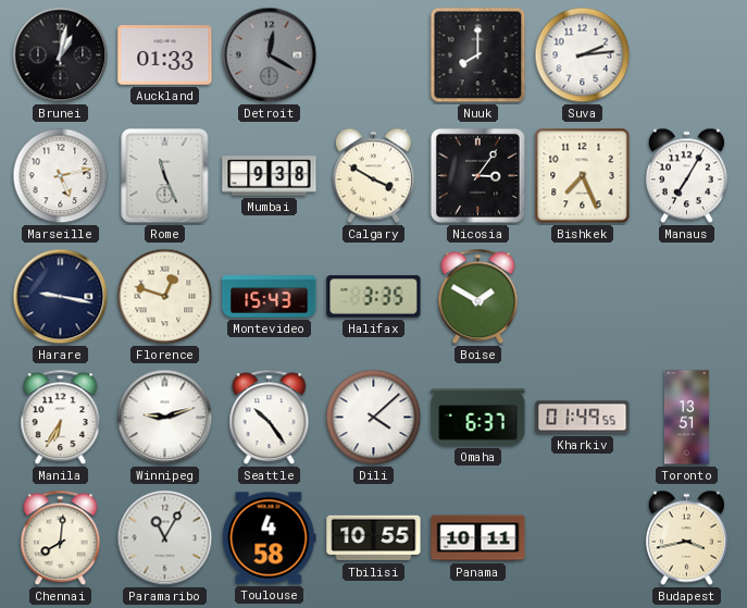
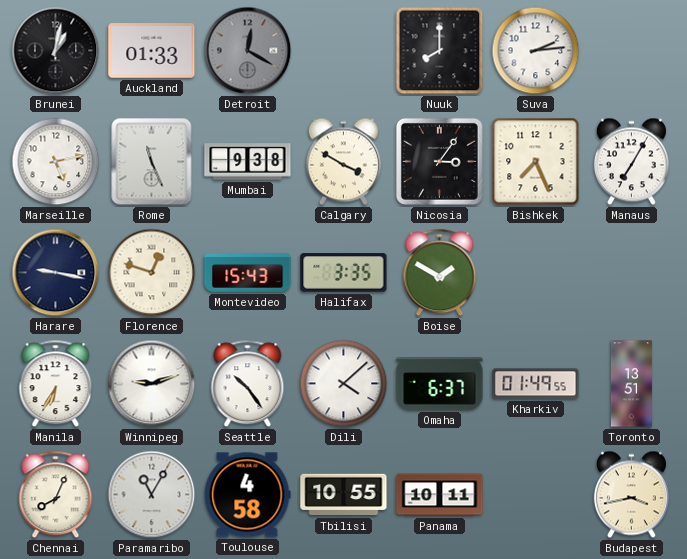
Chennai: 8:01 -> 8:04
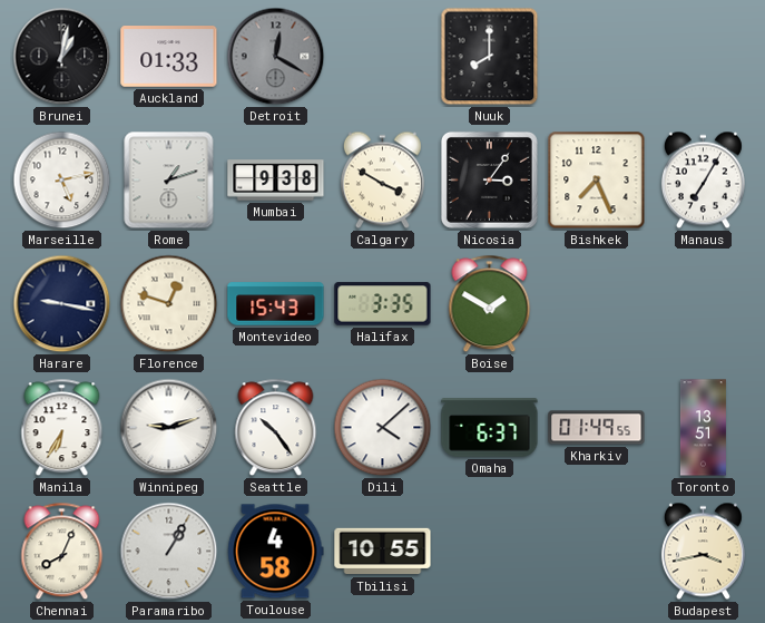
Suva: 2:14 -> none
Rome: 11:26 -> 1:12
Paramaribo: 11:05 -> 1:05
Panama: 10:11 -> none
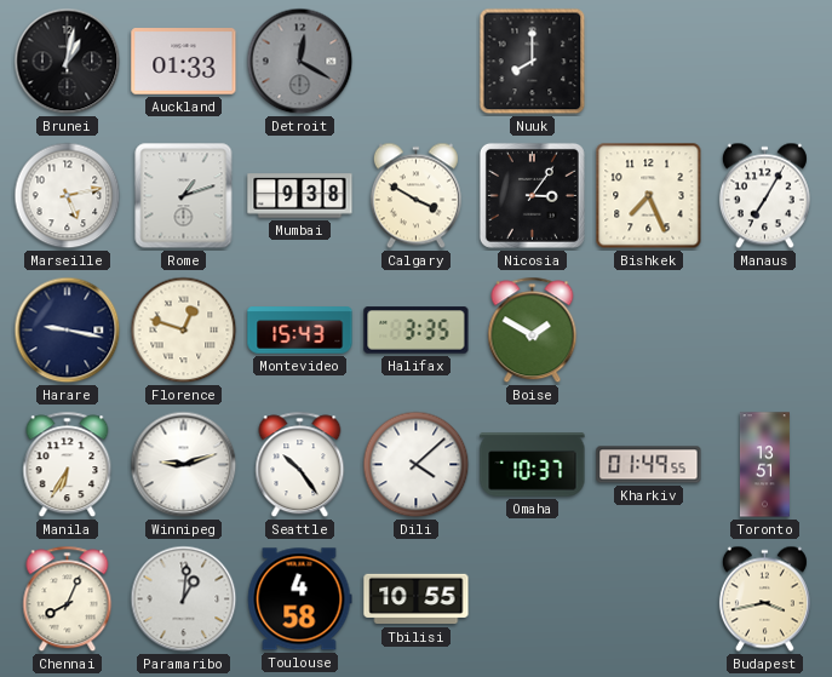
Omaha: 6:37 -> 10:37
Paramaribo: 1:05 -> 1:01
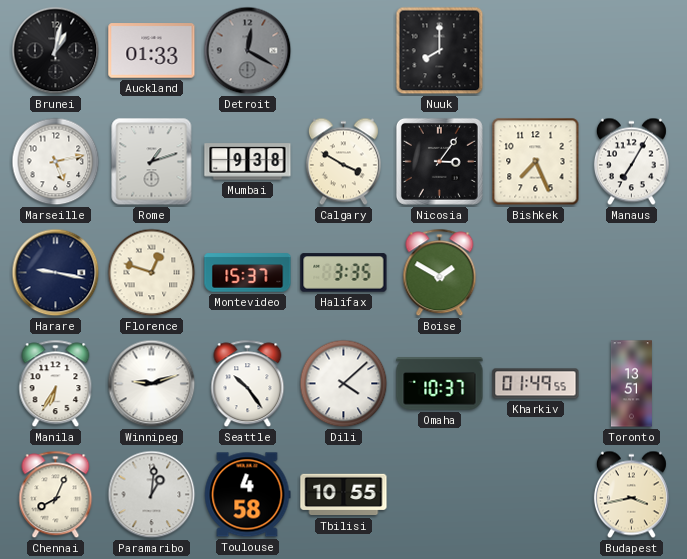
Montevideo: 15:43 -> 15:37
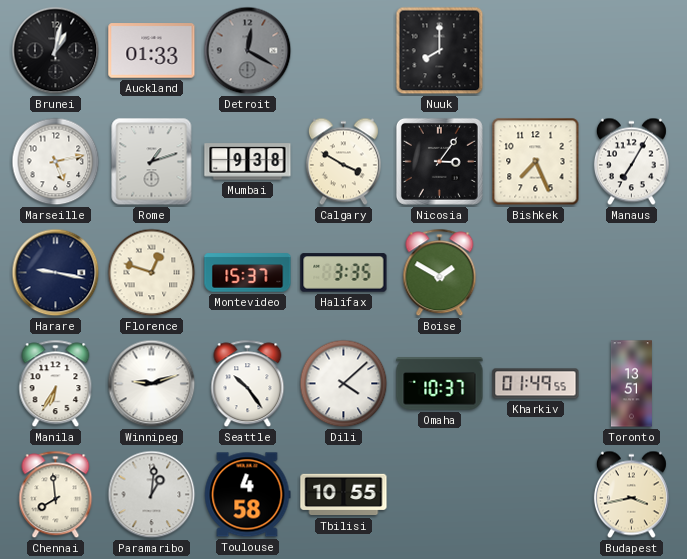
Chennai: 8:04 -> 7:59
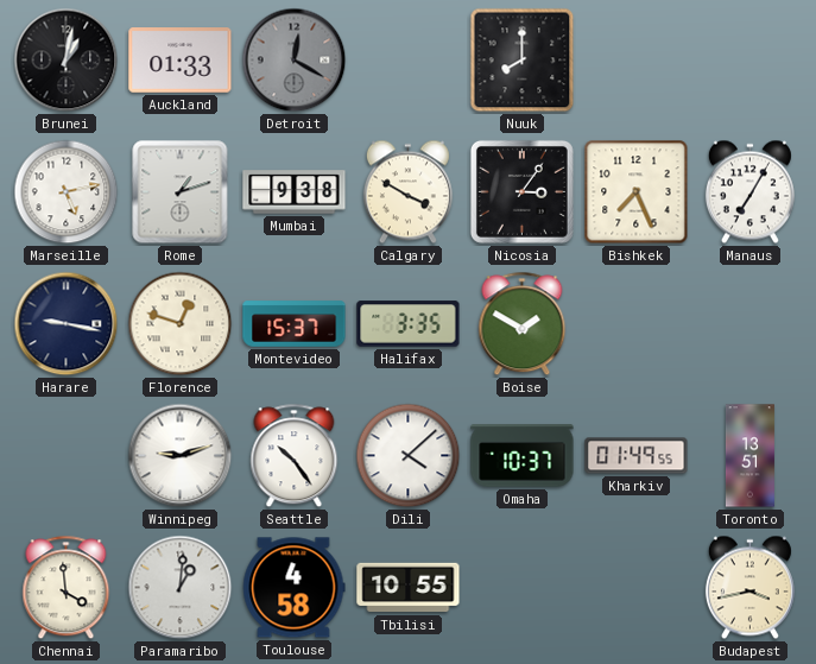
Manila: 6:35 -> none
Chennai: 7:59 -> 3:59
